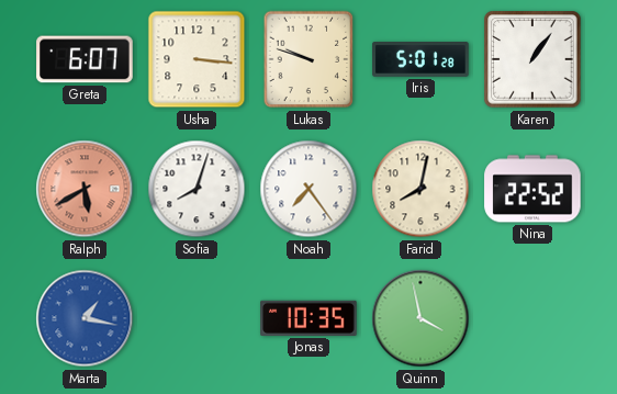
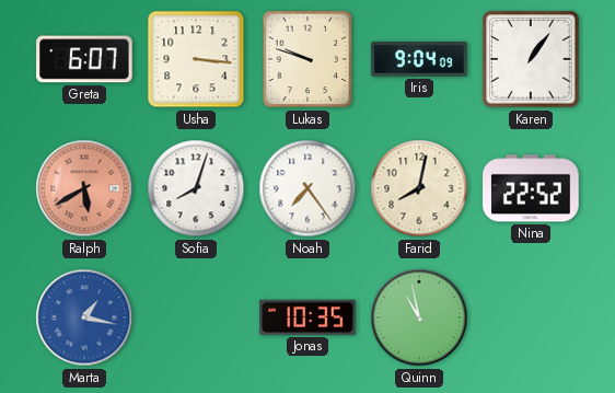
Iris: 5:01 -> 9:04
Quinn: 3:58 -> 10:58
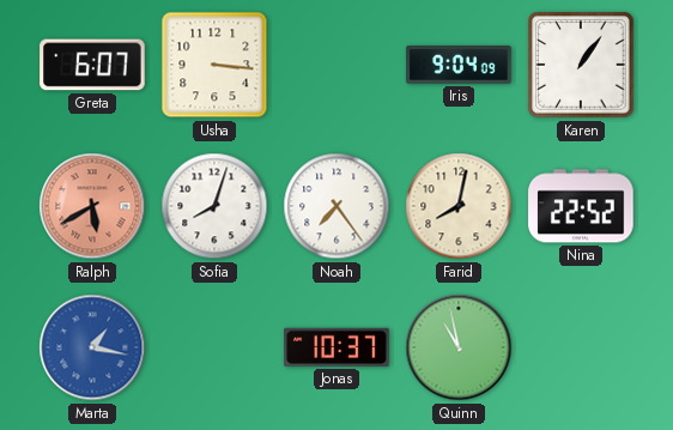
Lukas: 9:48 -> none
Jonas: 10:35 -> 10:37
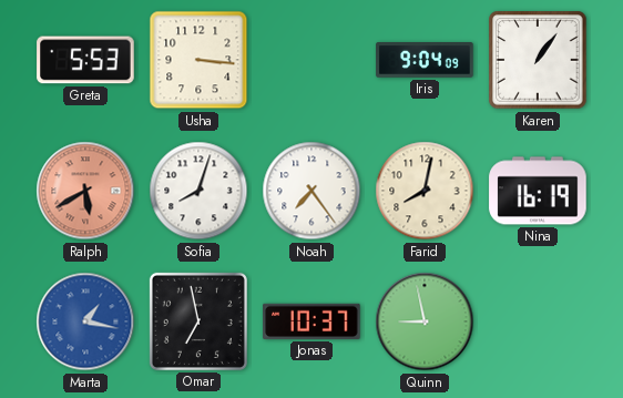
Greta: 6:07 -> 5:53
Nina: 22:52 -> 16:19
Omar: none -> 6:58
Quinn: 10:58 -> 8:58
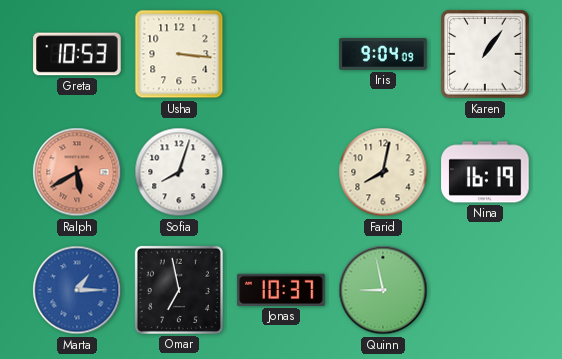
Greta: 5:53 -> 10:53
Noah: 7:24 -> none
Marta: 1:17 -> 1:15
